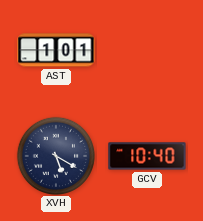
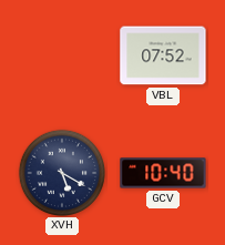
AST: 1:01 -> none
VBL: none -> 07:52
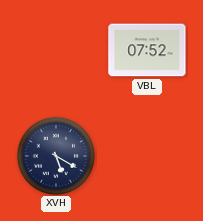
GCV: 10:40 -> none
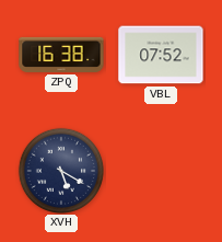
ZPQ: none -> 16:38
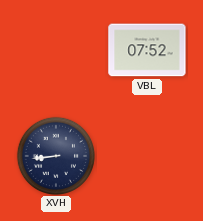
ZPQ: 16:38 -> none
XVH: 5:20 -> 8:44
